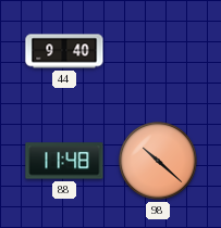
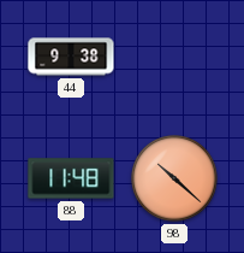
44: 9:40 -> 9:38
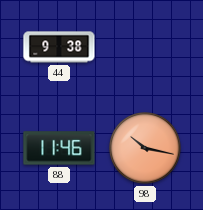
88: 11:48 -> 11:46
98: 10:22 -> 10:17
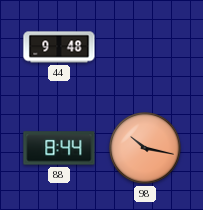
44: 9:38 -> 9:48
88: 11:46 -> 8:44
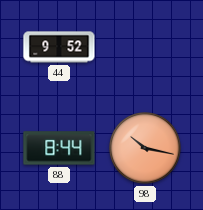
44: 9:48 -> 9:52
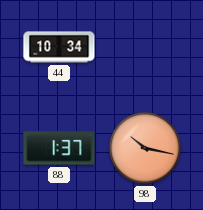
44: 9:52 -> 10:34
88: 8:44 -> 1:37
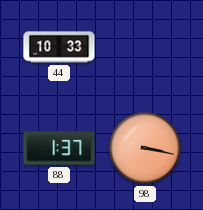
44: 10:34 -> 10:33
98: 10:17 -> 3:17
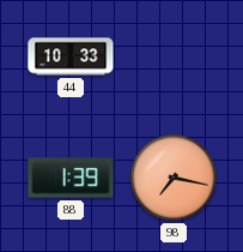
88: 1:37 -> 1:39
98: 3:17 -> 7:17
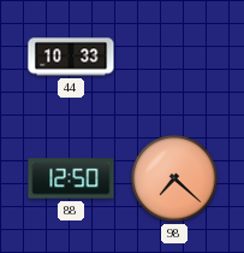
88: 1:39 -> 12:50
98: 7:17 -> 7:22
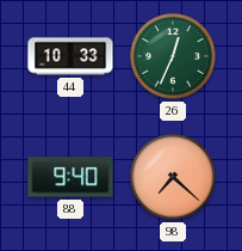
26: none -> 12:34
88: 12:50 -> 9:40
